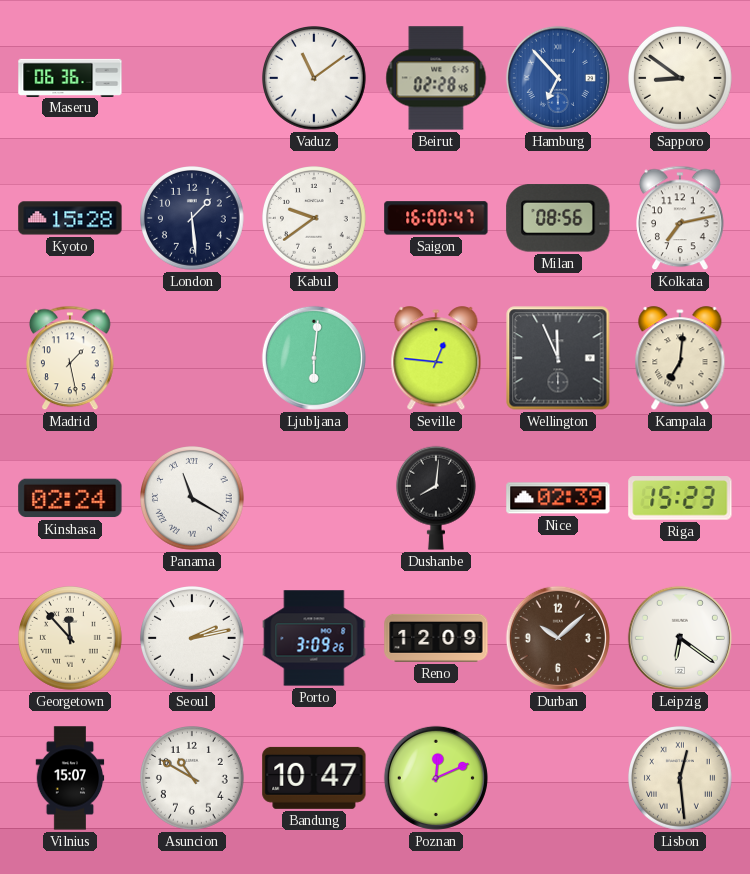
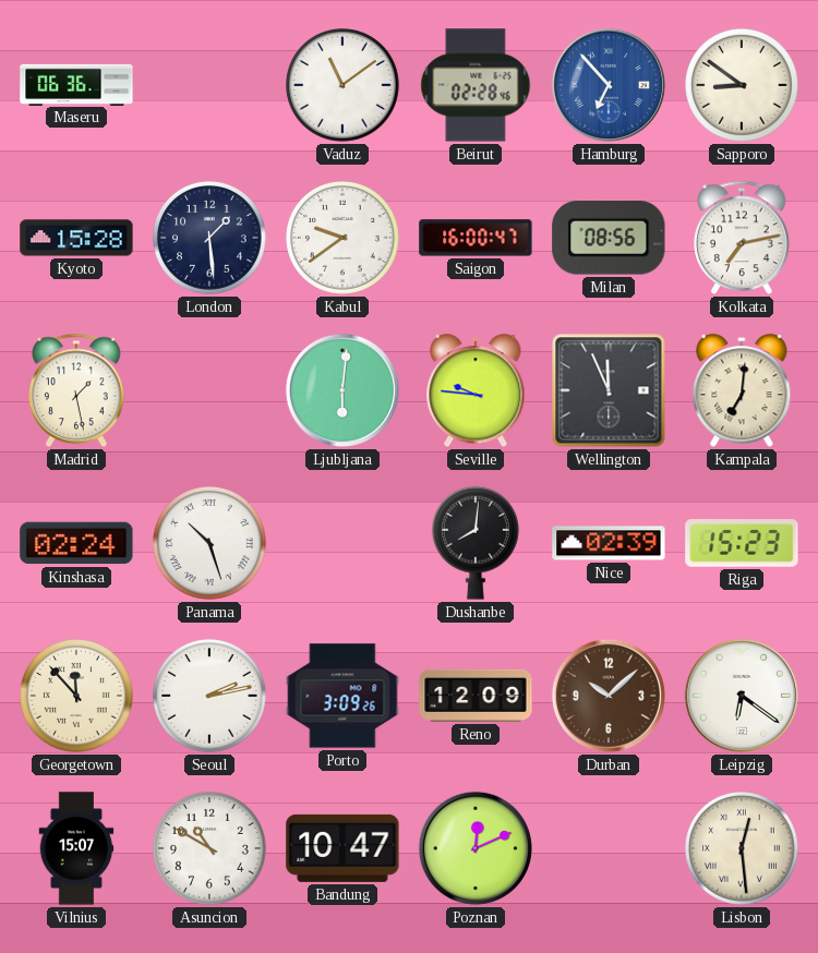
Seville: 12:46 -> 9:46
Panama: 11:20 -> 10:27
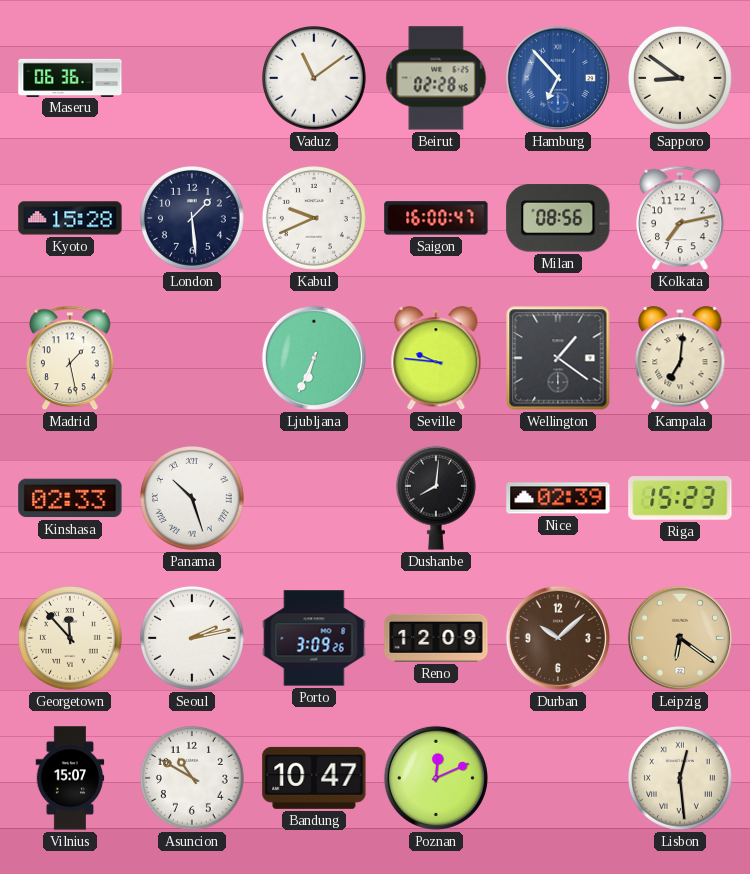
Kabul: 9:39 -> 9:41
Ljubljana: 6:01 -> 6:34
Wellington: 11:56 -> 1:21
Kinshasa: 02:24 -> 02:33
Leipzig dial: white -> champagne
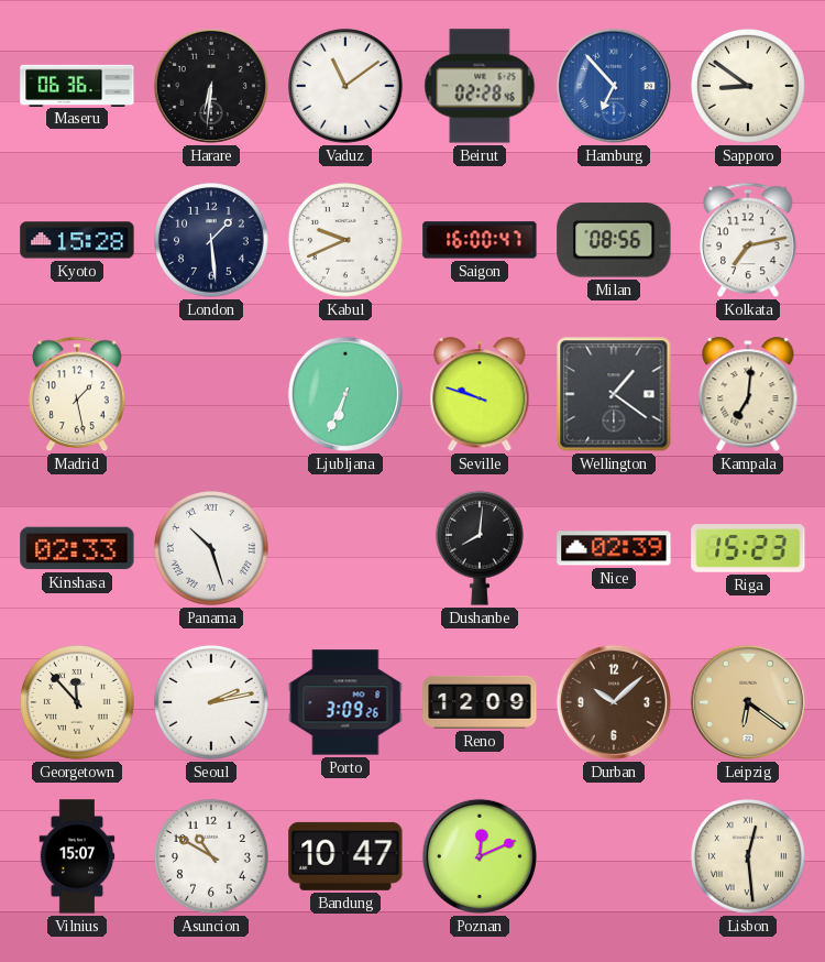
Harare: none -> 6:31
Seville: 9:46 -> 9:48
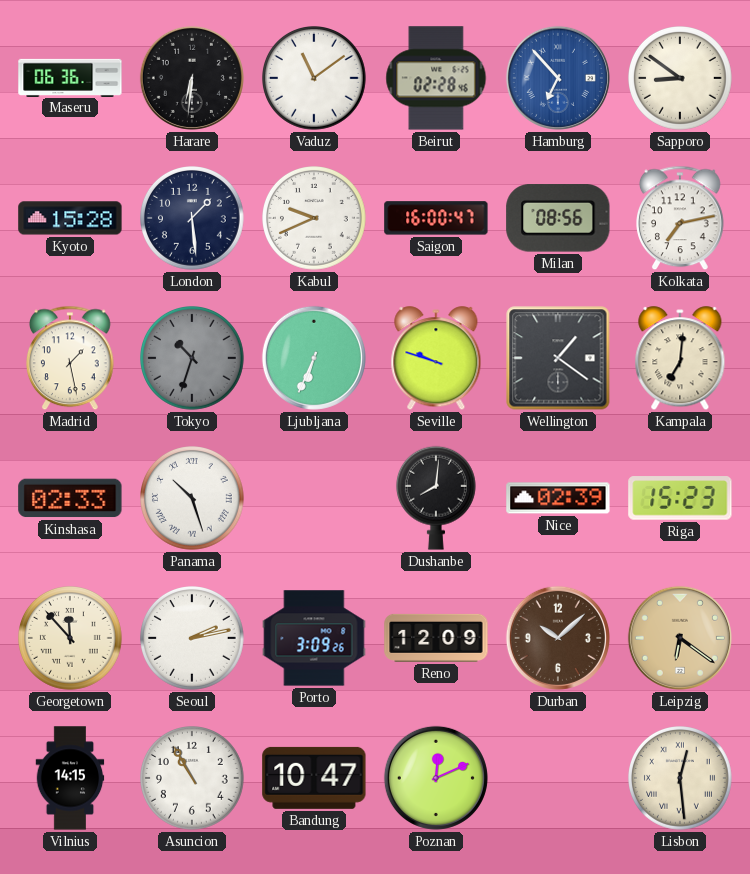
Tokyo: none -> 10:33
Vilnius: 15:07 -> 14:15
Asuncion: 10:50 -> 10:55
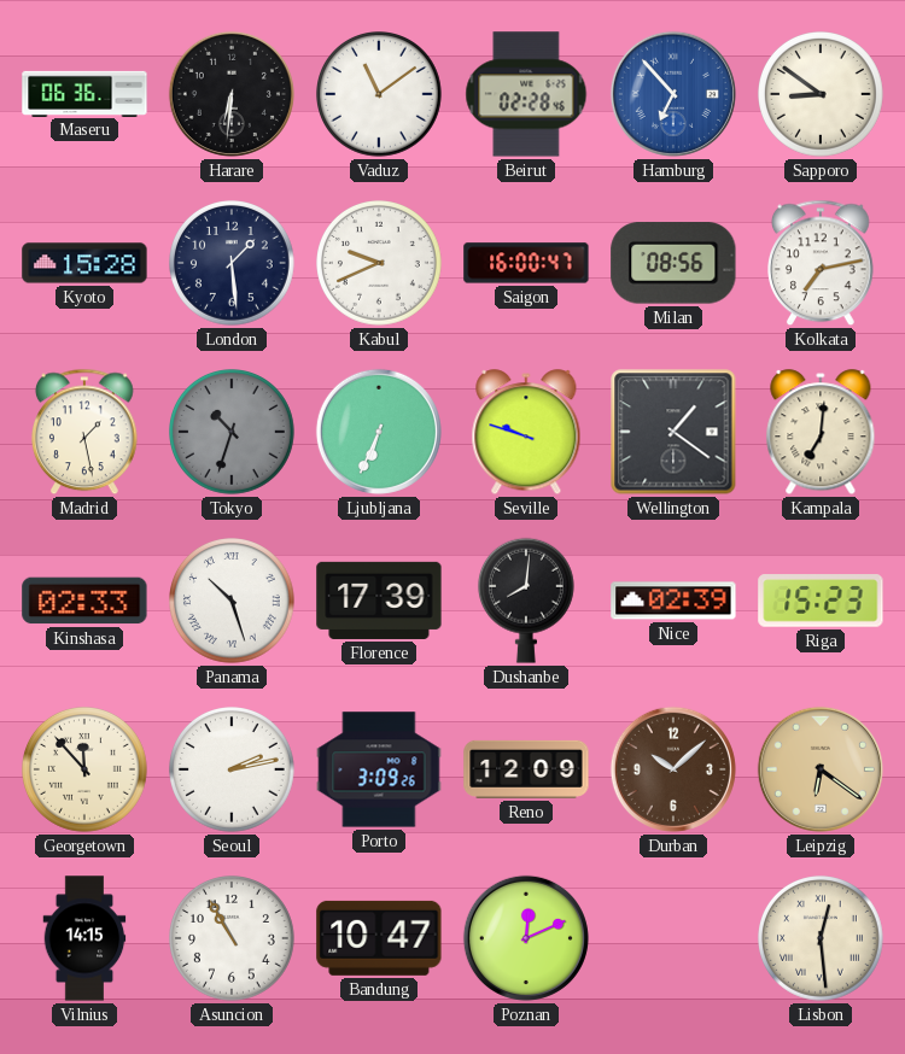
Florence: none -> 17:39
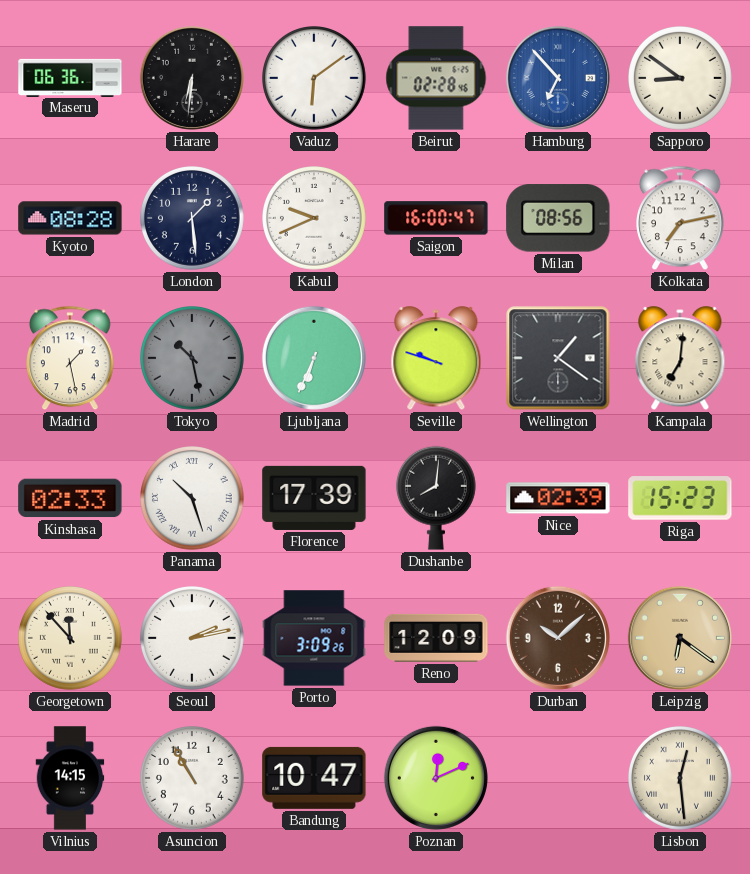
Vaduz: 11:09 -> 6:09
Kyoto: 15:28 -> 08:28
Tokyo: 10:33 -> 10:28
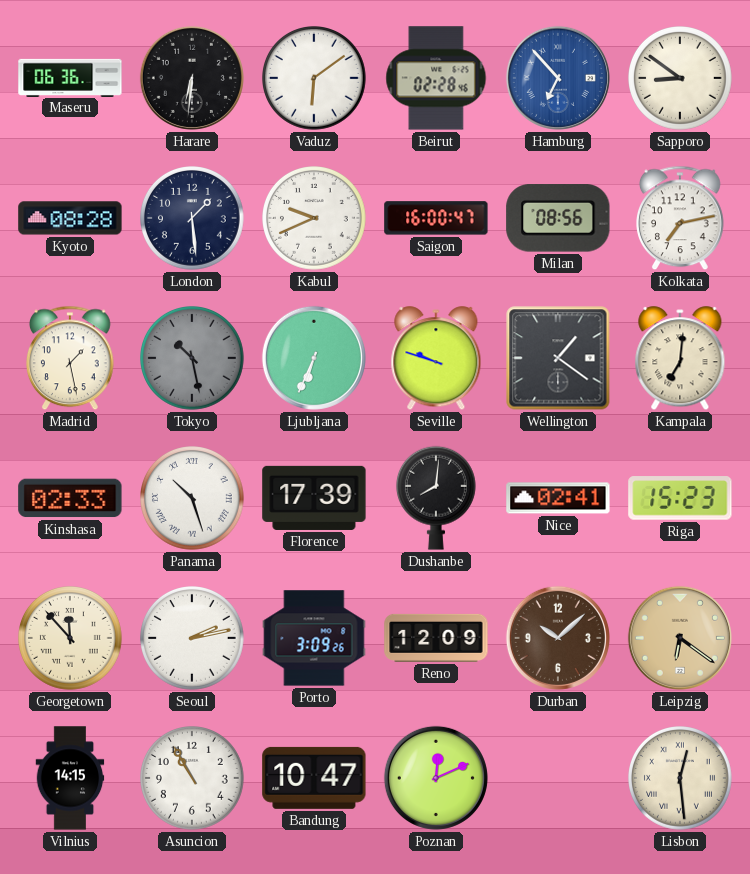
Nice: 02:39 -> 02:41
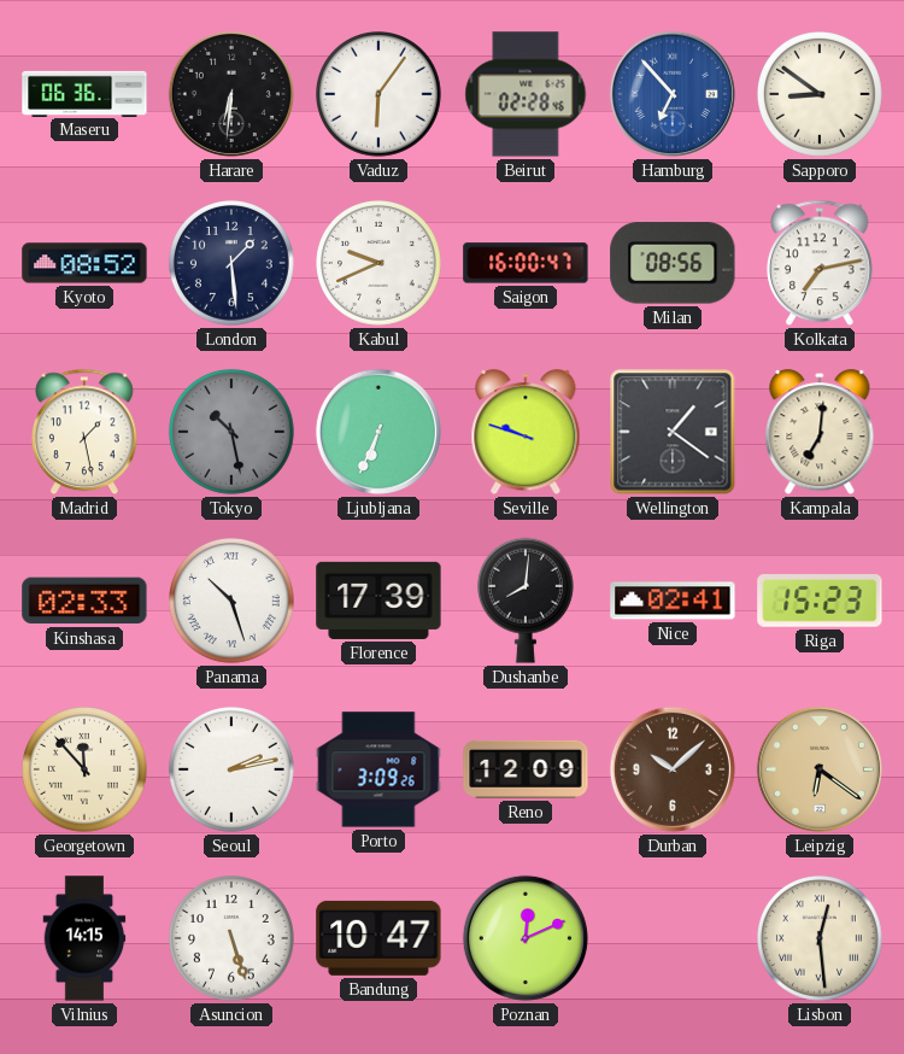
Vaduz: 6:09 -> 6:06
Kyoto: 08:28 -> 08:52
Asuncion: 10:55 -> 5:27
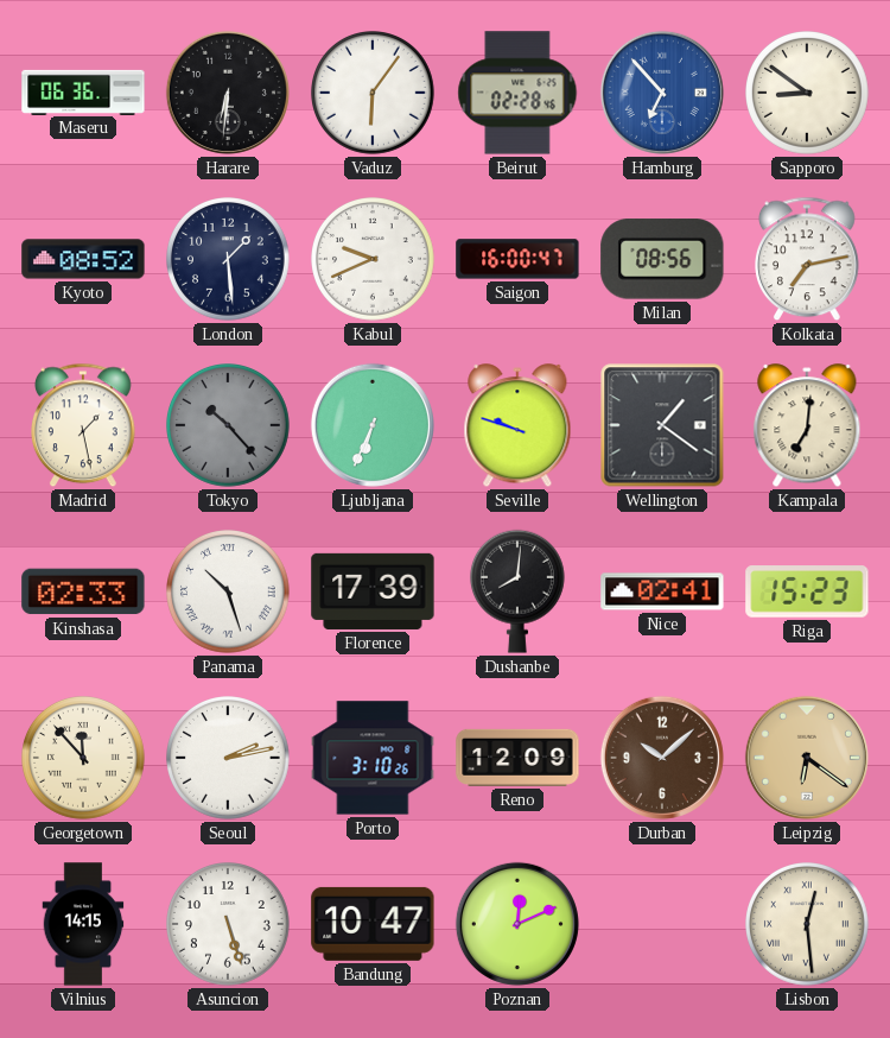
Tokyo: 10:28 -> 10:23
Porto: 3:09 -> 3:10
